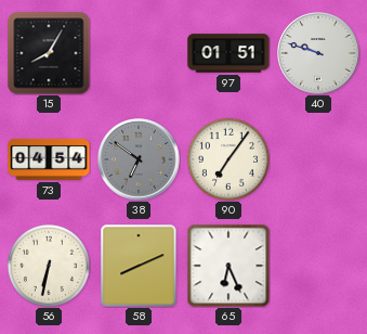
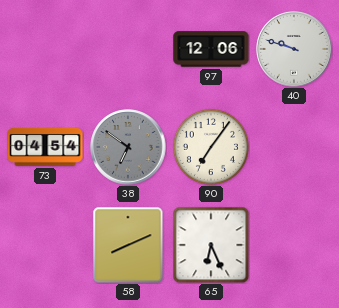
15: 8:05 -> none
97: 01:51 -> 12:06
56: 6:32 -> none
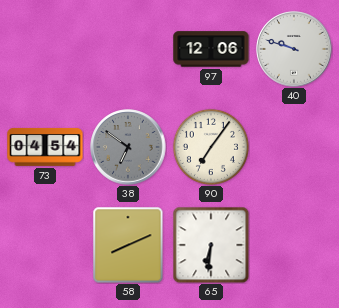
65: 6:26 -> 6:31
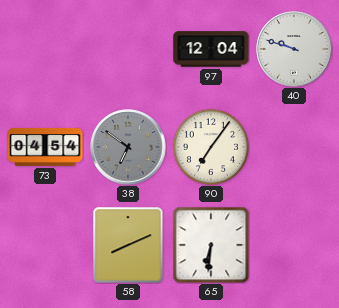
97: 12:06 -> 12:04
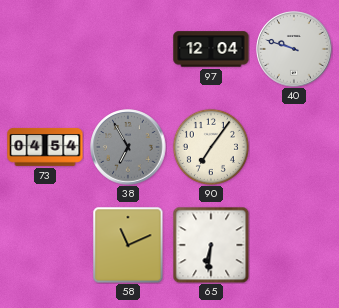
38: 6:51 -> 6:55
58: 8:11 -> 11:11
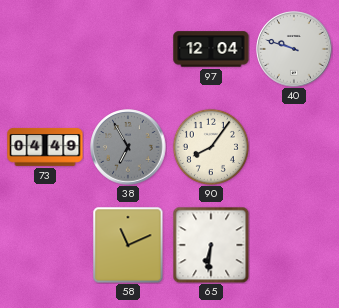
73: 04:54 -> 04:49
90: 7:06 -> 8:06
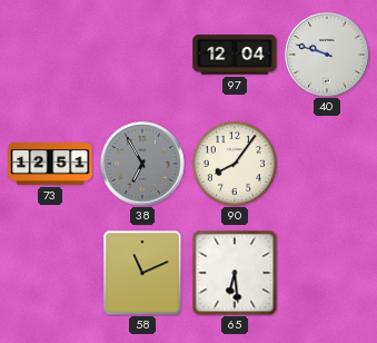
73: 04:49 -> 12:51
65: 6:31 -> 6:29
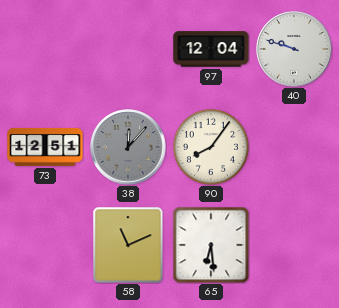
38: 6:55 -> 12:07
